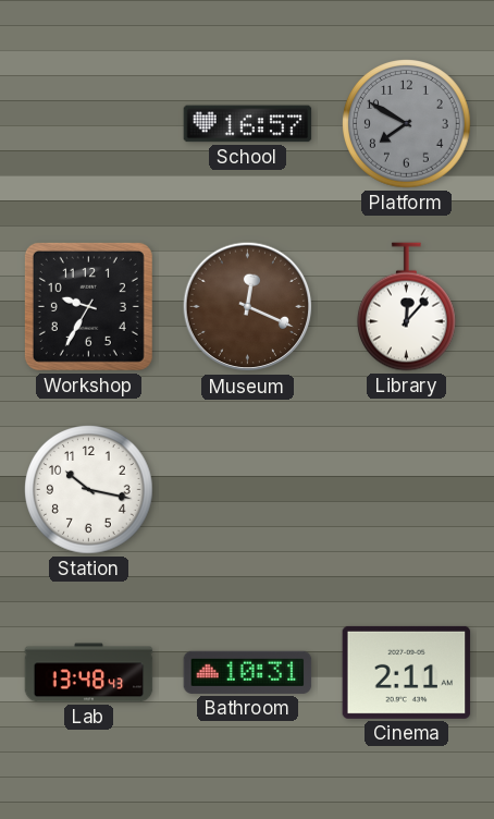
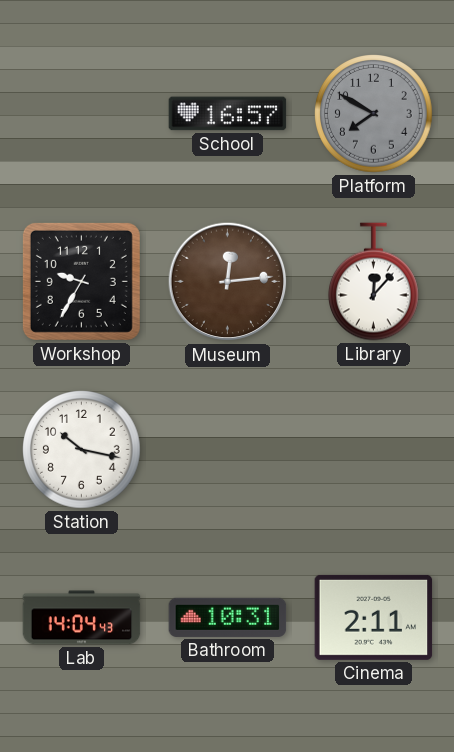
Museum: 12:19 -> 12:14
Lab: 13:48 -> 14:04
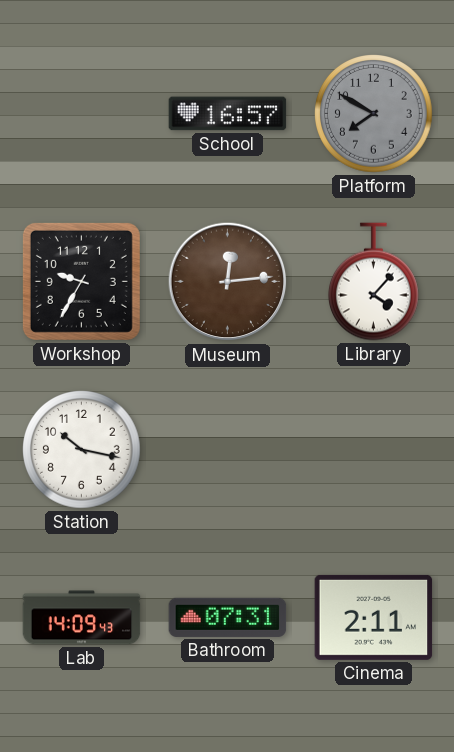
Library: 12:07 -> 4:07
Lab: 14:04 -> 14:09
Bathroom: 10:31 -> 07:31
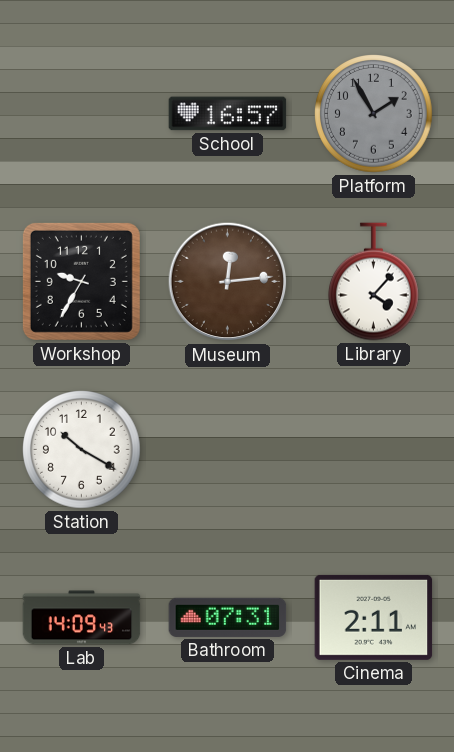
Platform: 7:50 -> 1:55
Station: 10:17 -> 10:20
